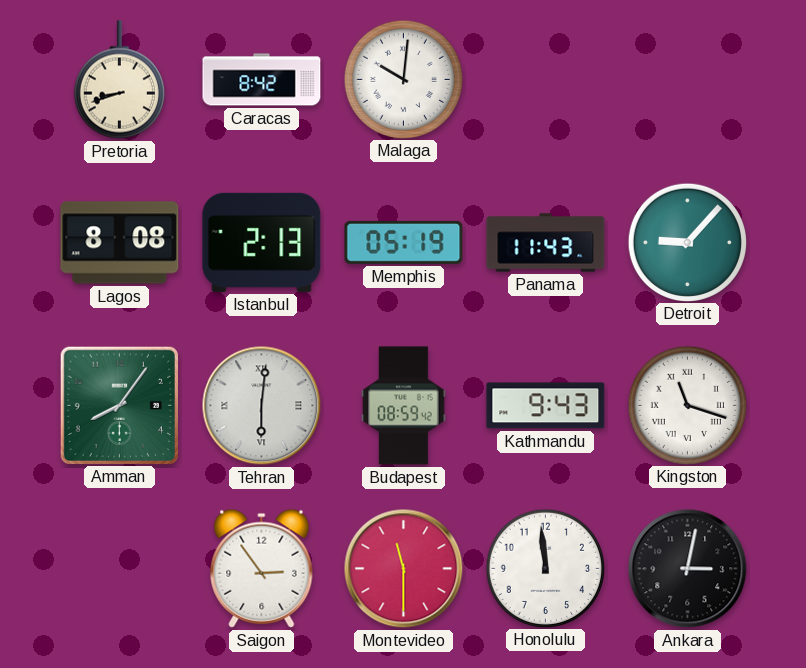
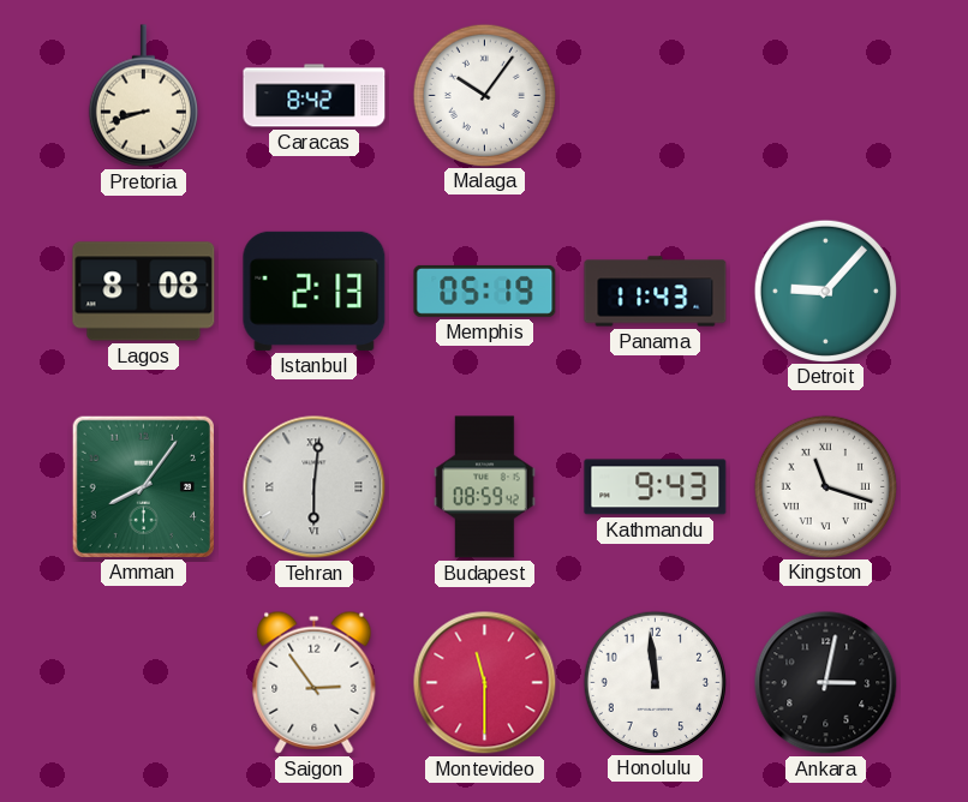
Malaga: 10:01 -> 10:06
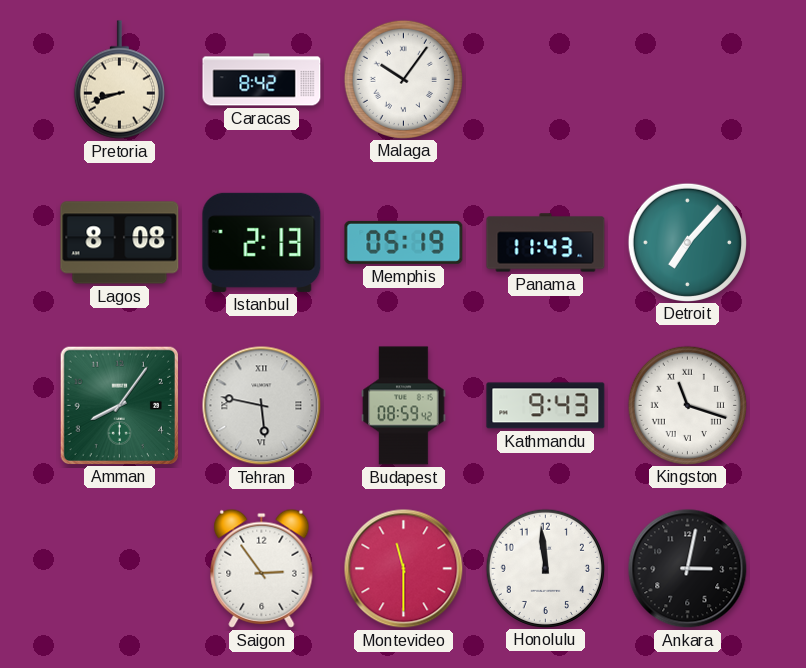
Detroit: 9:07 -> 7:07
Tehran: 6:01 -> 5:47
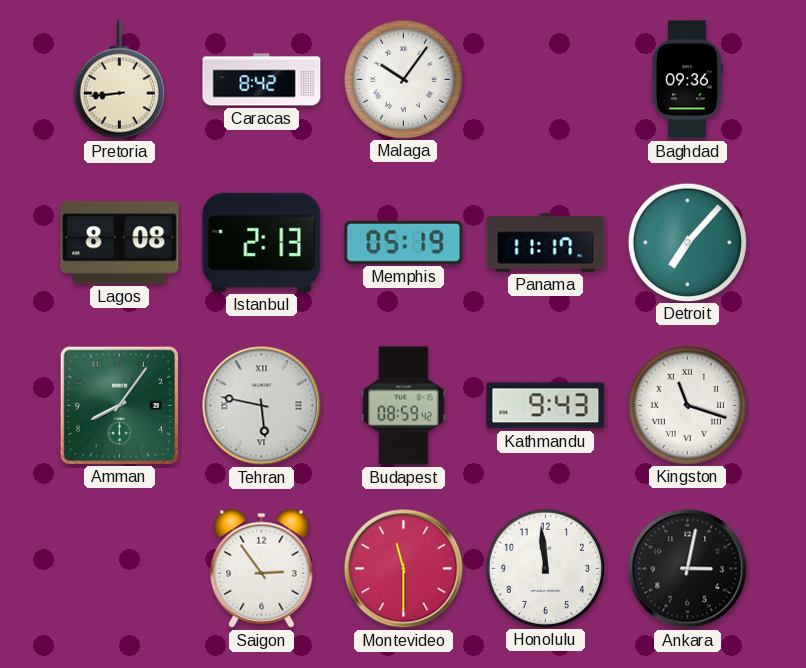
Pretoria: 8:42 -> 8:44
Baghdad: none -> 09:36
Panama: 11:43 -> 11:17
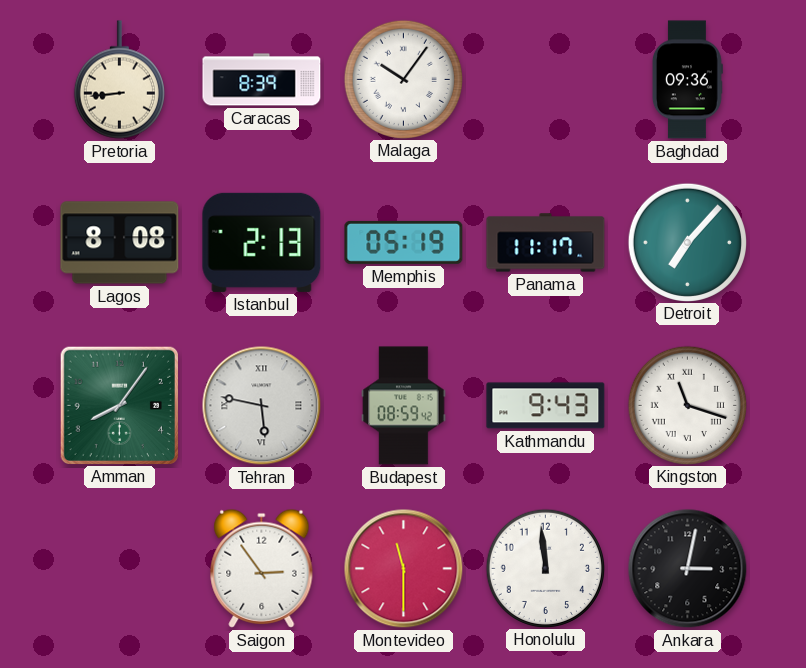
Caracas: 8:42 -> 8:39
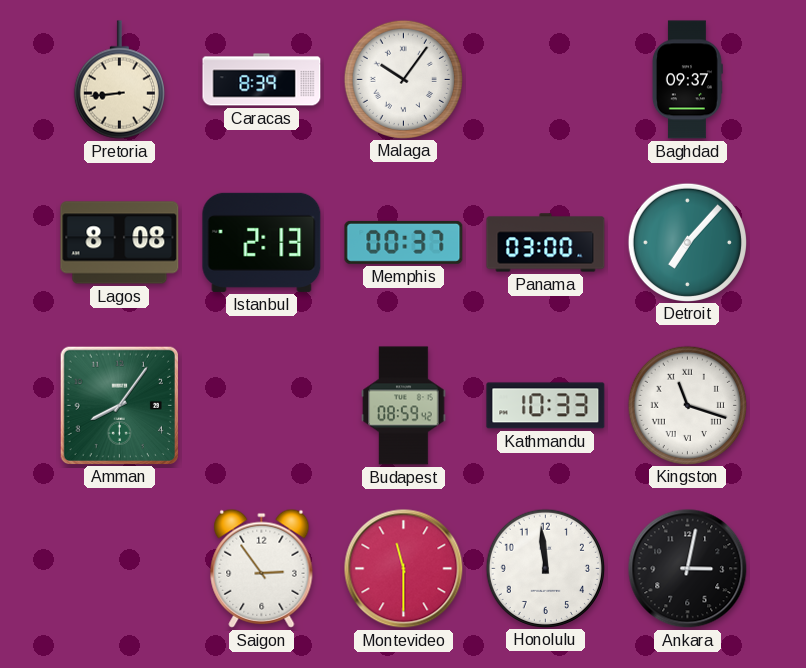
Baghdad: 09:36 -> 09:37
Memphis: 05:19 -> 00:37
Panama: 11:17 -> 03:00
Tehran: 5:47 -> none
Kathmandu: 9:43 -> 10:33
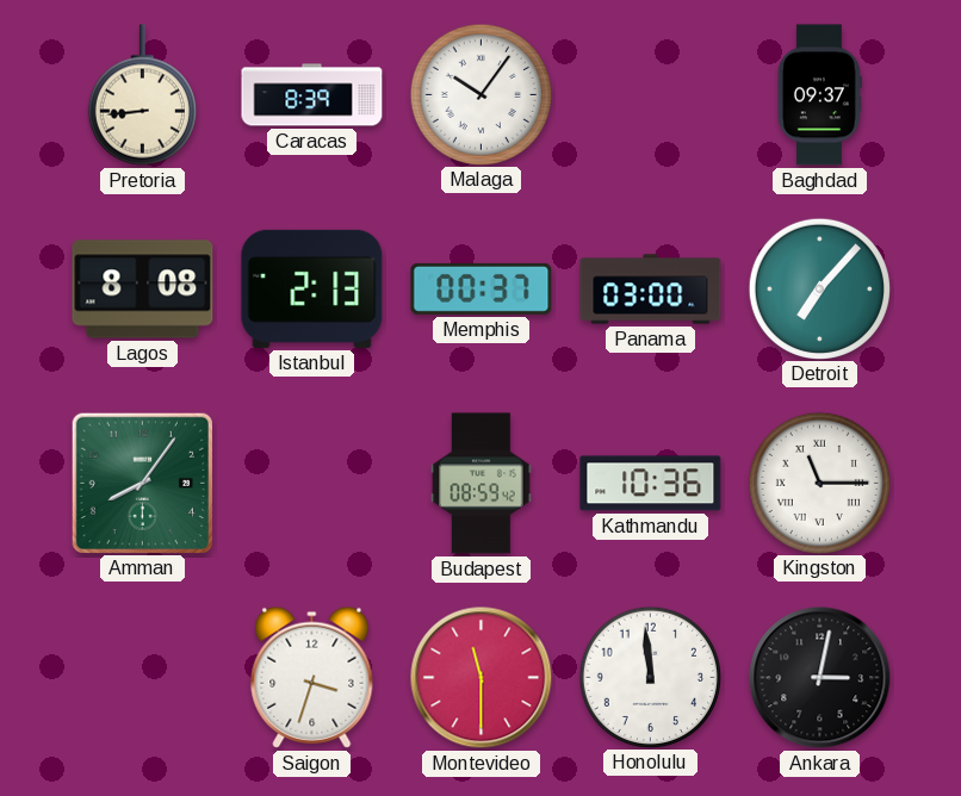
Kathmandu: 10:33 -> 10:36
Kingston: 11:18 -> 11:15
Saigon: 2:54 -> 3:33
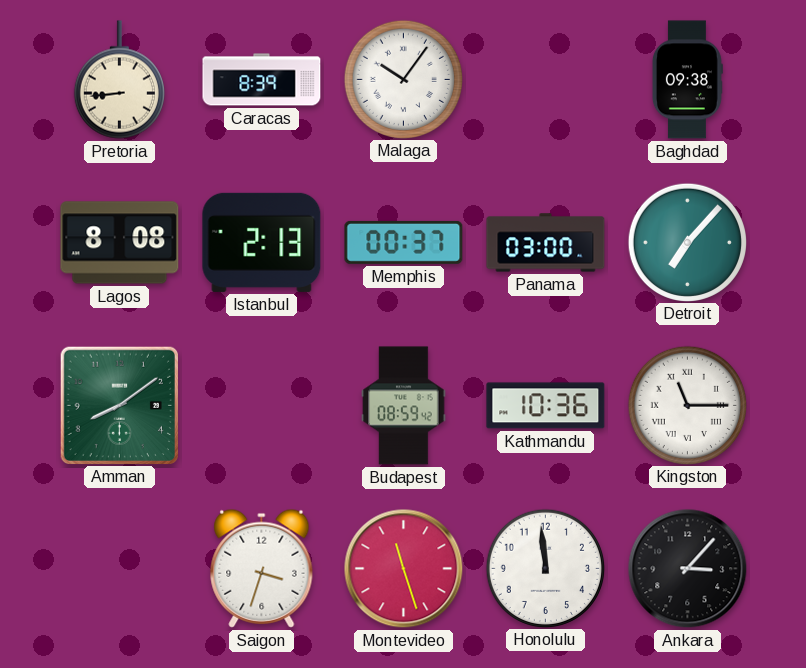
Baghdad: 09:37 -> 09:38
Amman: 8:06 -> 8:09
Montevideo: 11:30 -> 11:27
Ankara: 3:02 -> 3:07
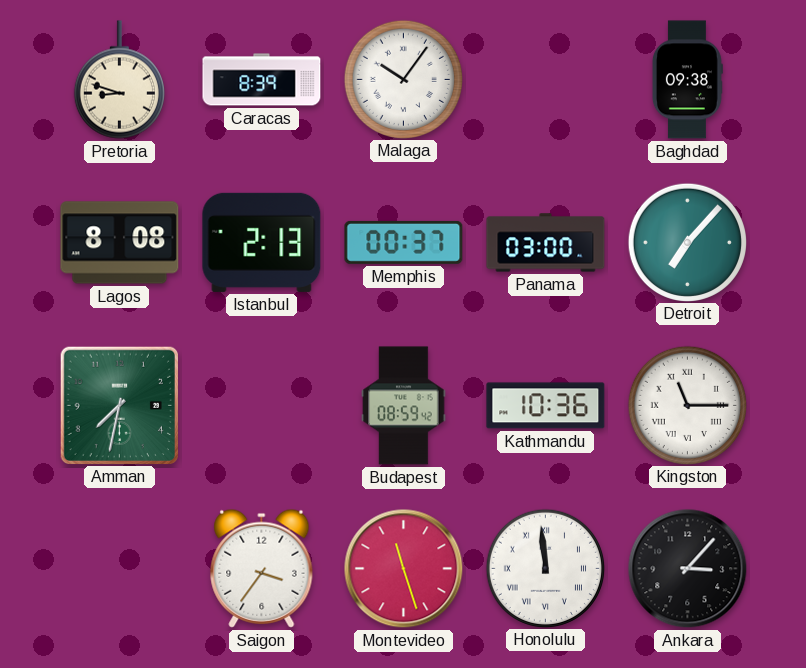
Pretoria: 8:44 -> 8:48
Amman: 8:09 -> 7:32
Saigon: 3:33 -> 3:36
Honolulu numerals: Arabic -> Roman
